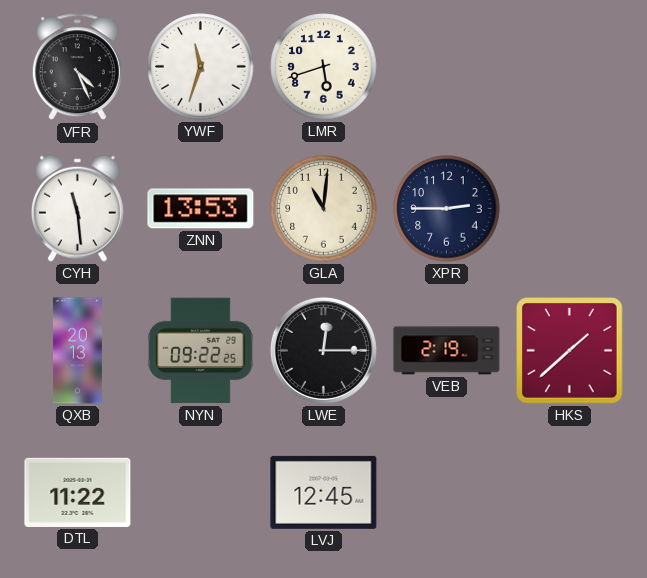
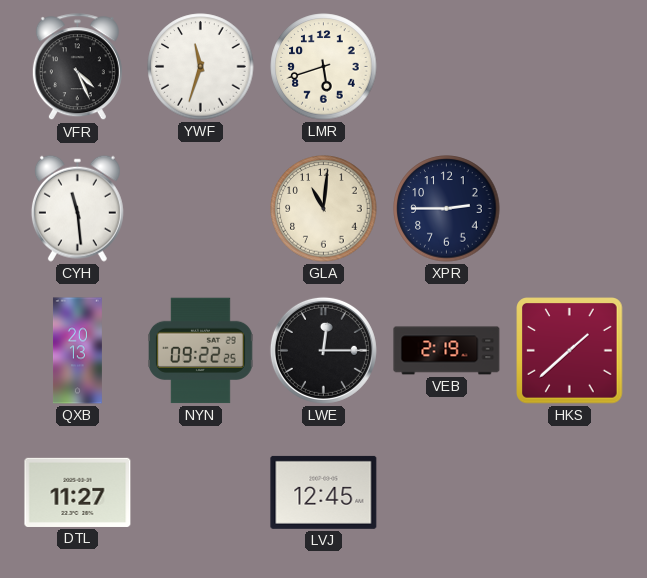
ZNN: 13:53 -> none
DTL: 11:22 -> 11:27
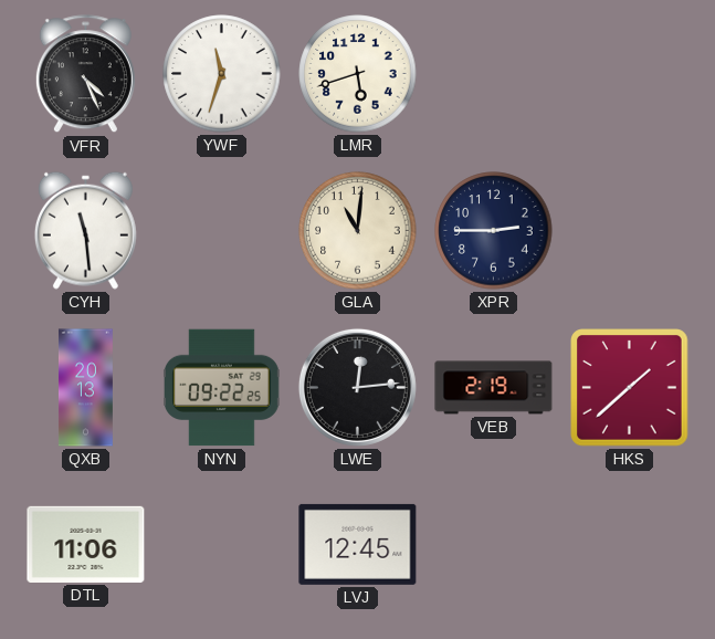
LWE: 12:15 -> 12:14
DTL: 11:27 -> 11:06
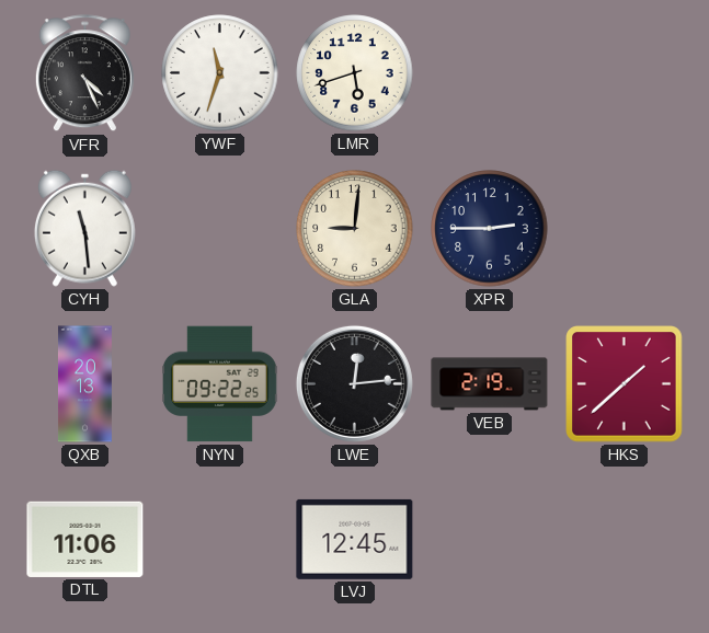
GLA: 11:01 -> 9:01
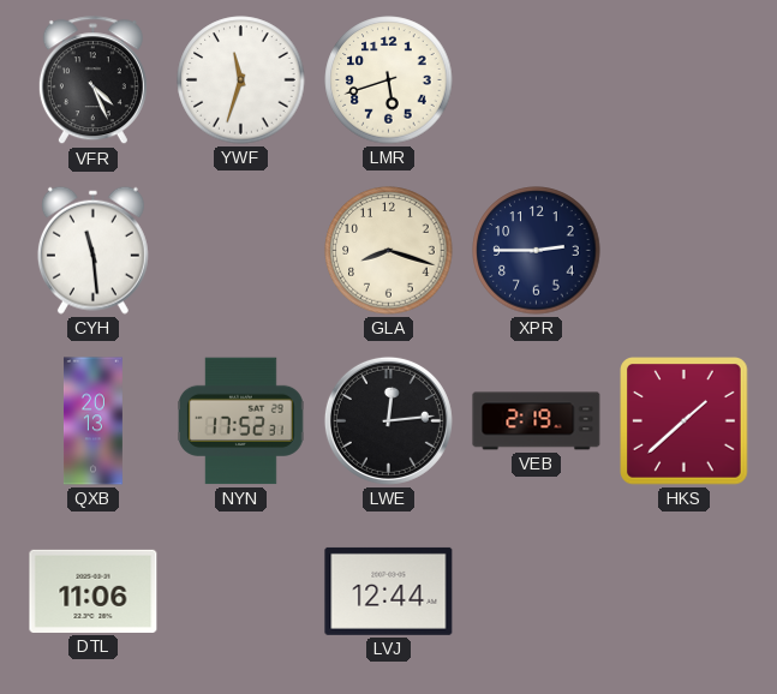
GLA: 9:01 -> 8:18
NYN: 09:22 -> 17:52
LVJ: 12:45 -> 12:44
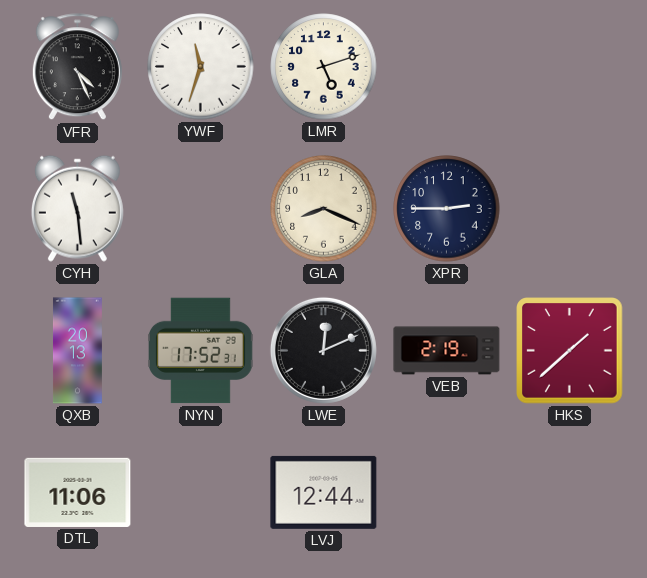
LMR: 5:42 -> 5:12
GLA: 8:18 -> 8:19
LWE: 12:14 -> 12:11
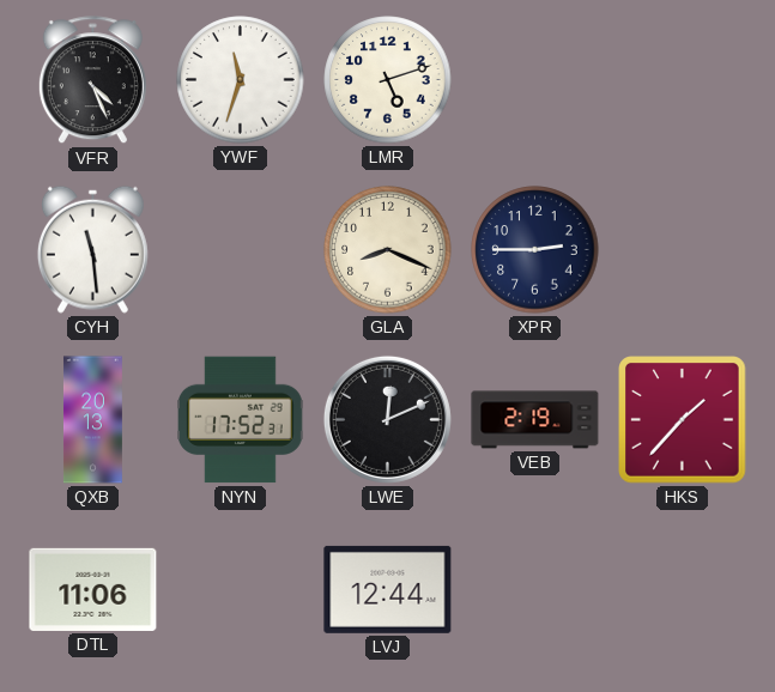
HKS: 1:38 -> 1:37
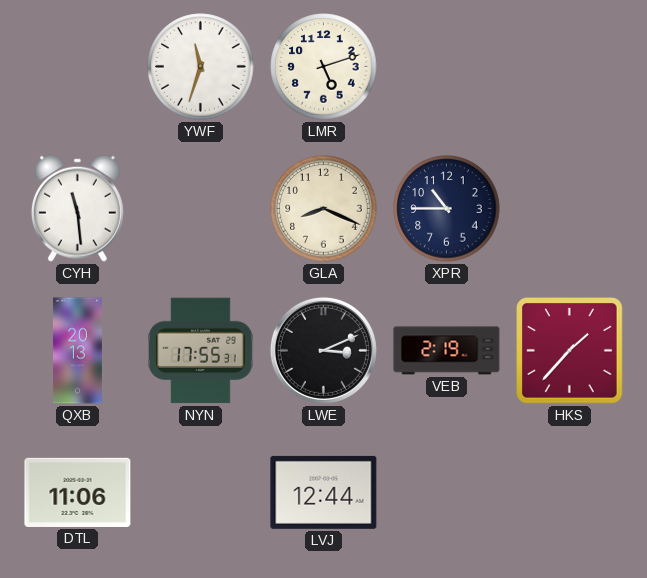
VFR: 4:26 -> none
XPR: 2:45 -> 10:45
NYN: 17:52 -> 17:55
LWE: 12:11 -> 3:11
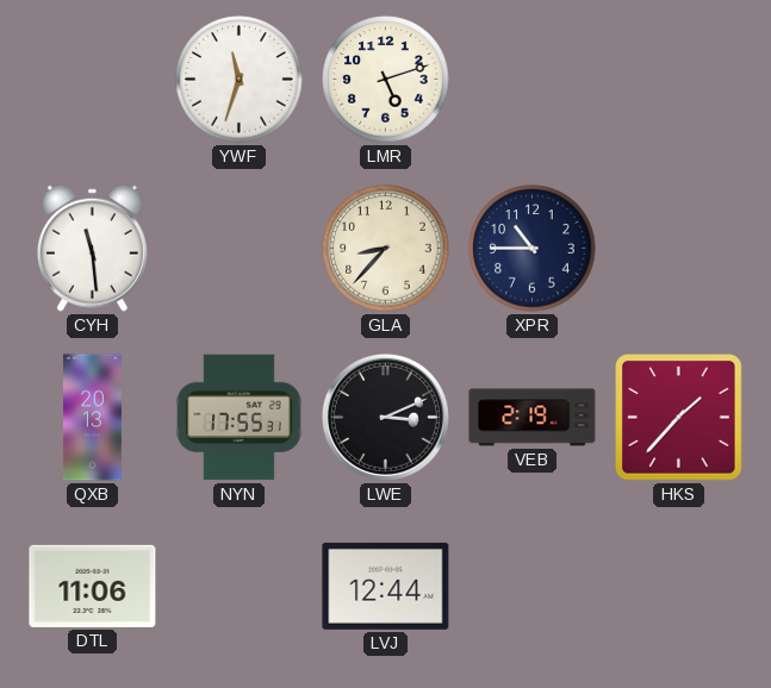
GLA: 8:19 -> 8:37
